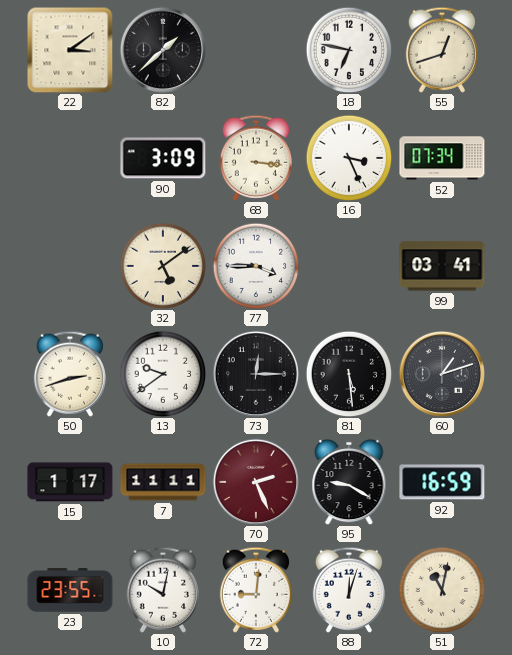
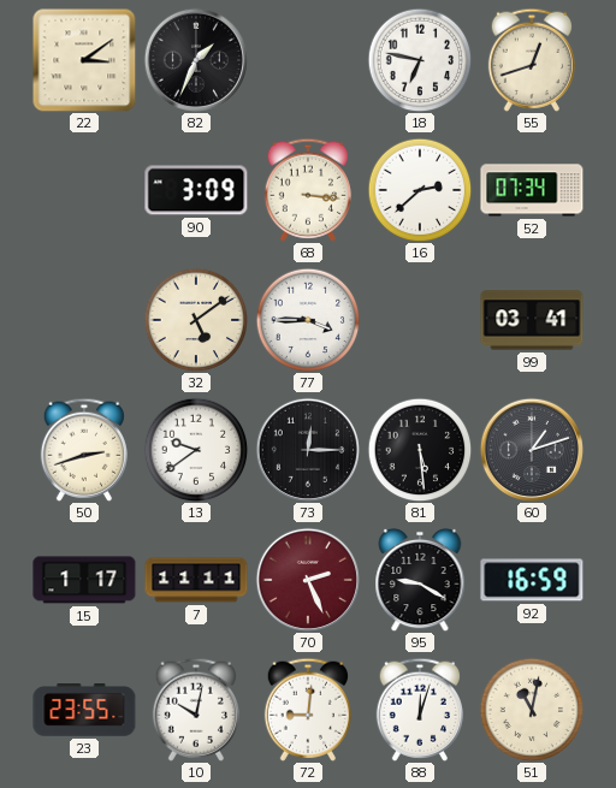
82: 1:38 -> 1:34
16: 3:26 -> 2:38
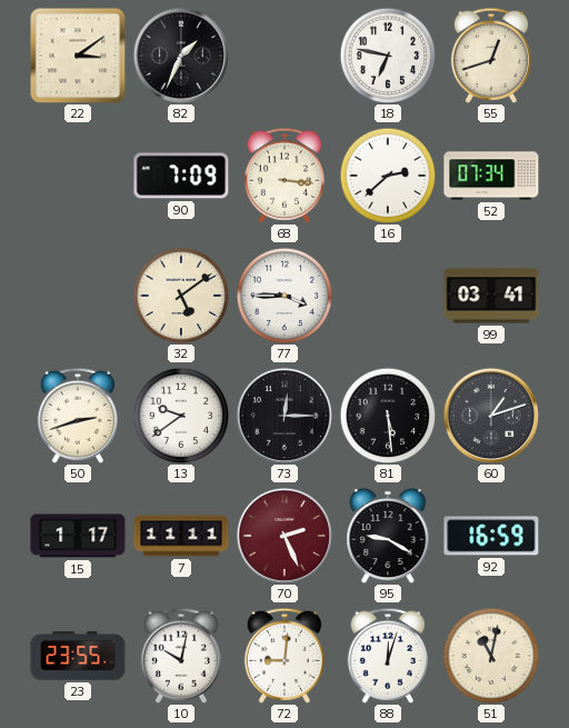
90: 3:09 -> 7:09
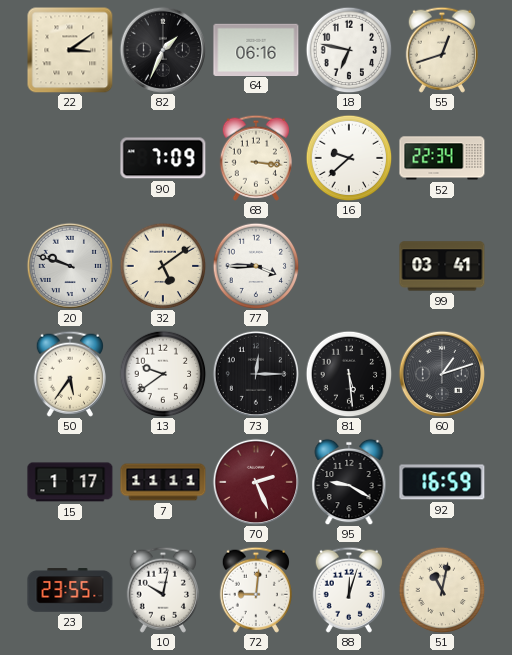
64: none -> 06:16
16: 2:38 -> 9:38
52: 07:34 -> 22:34
20: none -> 9:48
50: 2:42 -> 5:36
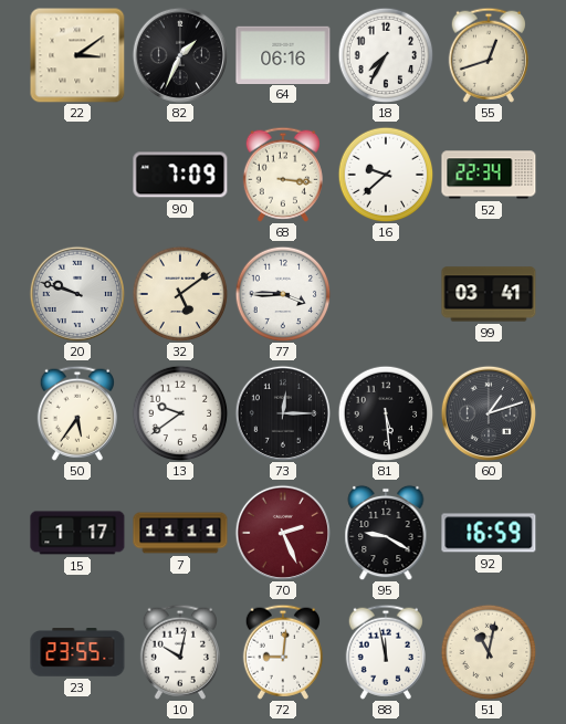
18: 6:47 -> 7:35
88: 12:03 -> 11:58
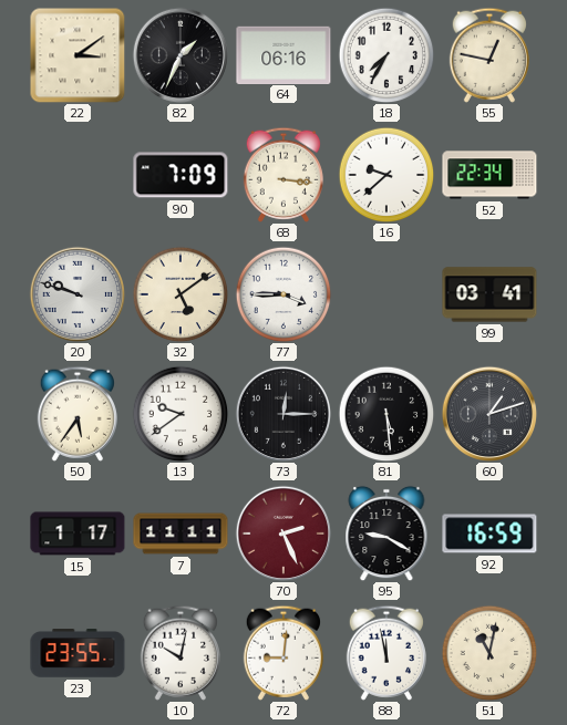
55: 12:42 -> 12:47
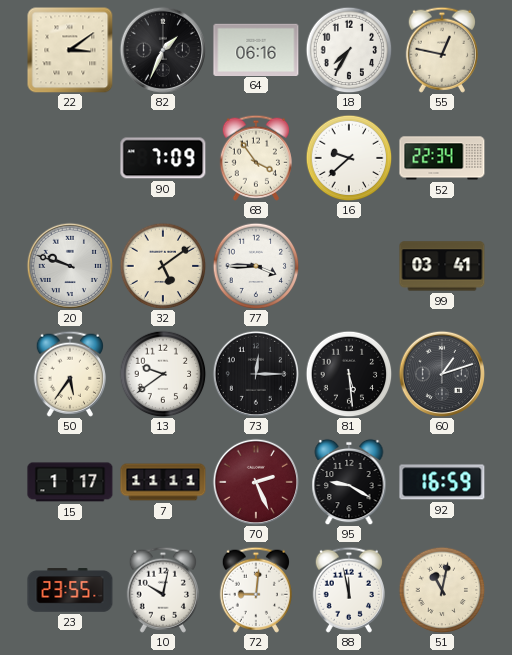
68: 3:16 -> 3:54
